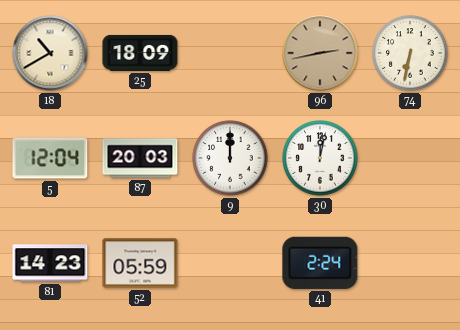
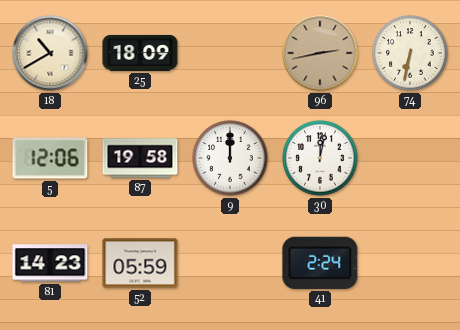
5: 12:04 -> 12:06
87: 20:03 -> 19:58
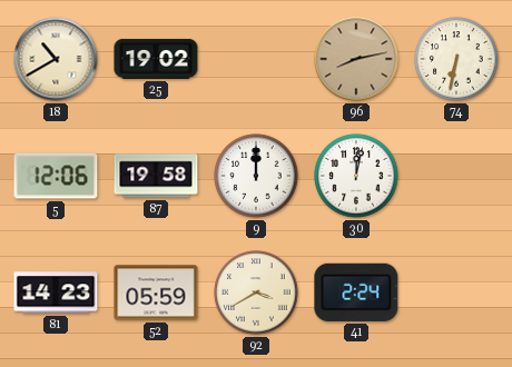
25: 18:09 -> 19:02
96: 2:43 -> 8:13
92: none -> 3:40
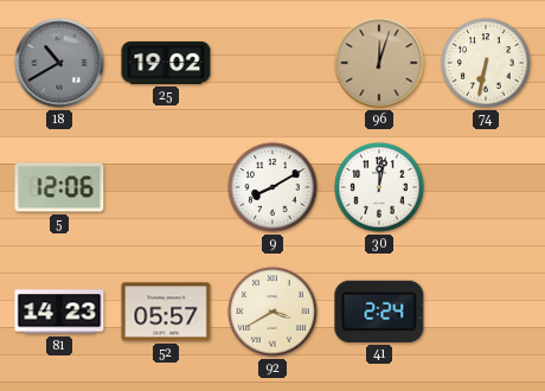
18 dial: cream -> grey
96: 8:13 -> 12:03
87: 19:58 -> none
9: 12:00 -> 8:10
52: 05:59 -> 05:57
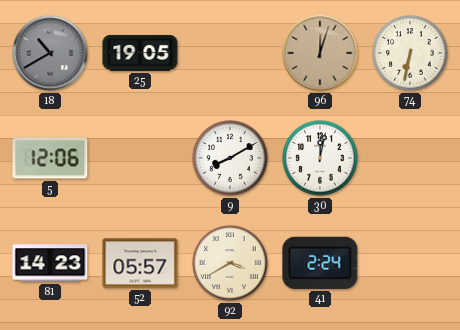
25: 19:02 -> 19:05
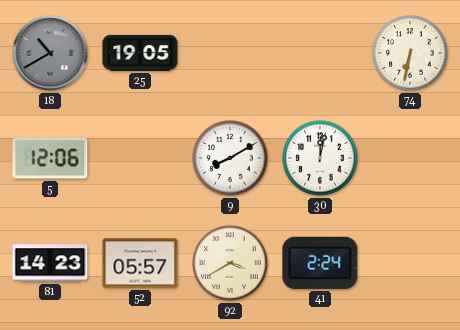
96: 12:03 -> none
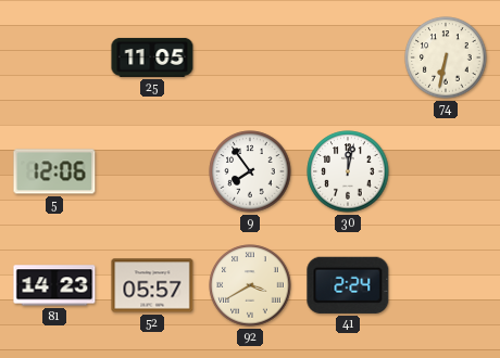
18: 10:40 -> none
25: 19:05 -> 11:05
9: 8:10 -> 7:54
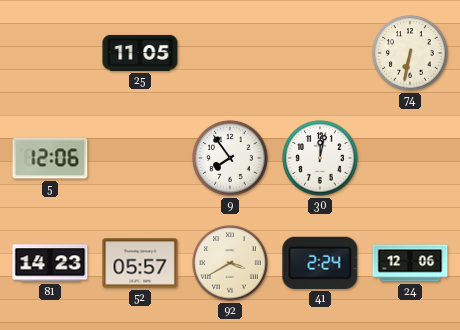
24: none -> 12:06
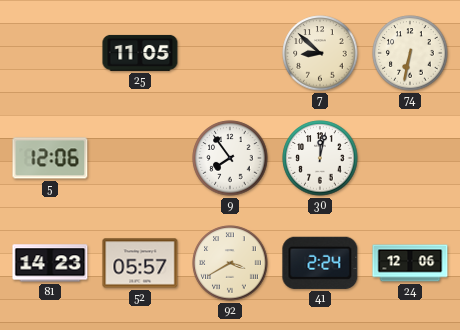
7: none -> 8:52
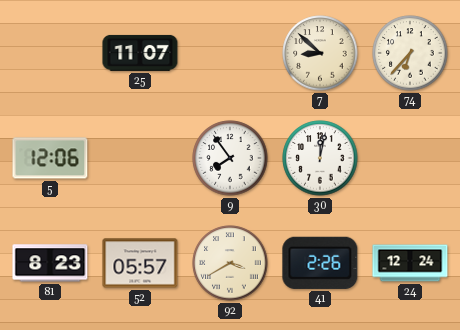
25: 11:05 -> 11:07
74: 6:32 -> 6:37
81: 14:23 -> 8:23
41: 2:24 -> 2:26
24: 12:06 -> 12:24
